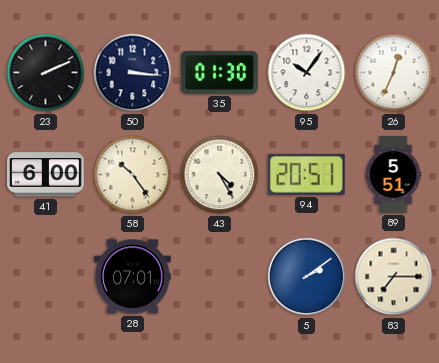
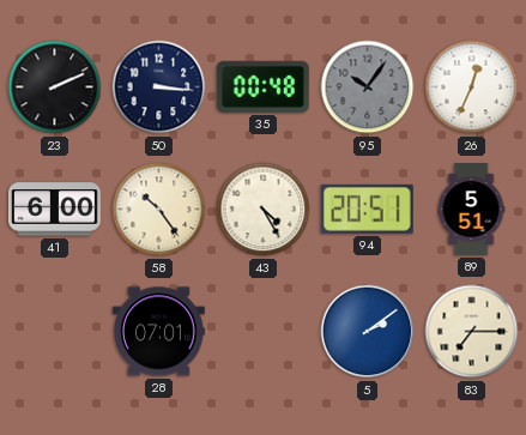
35: 01:30 -> 00:48
95 dial: white -> grey
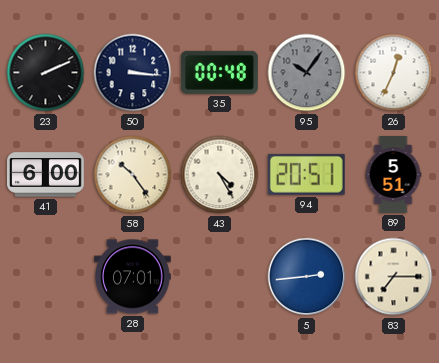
5: 2:09 -> 2:44
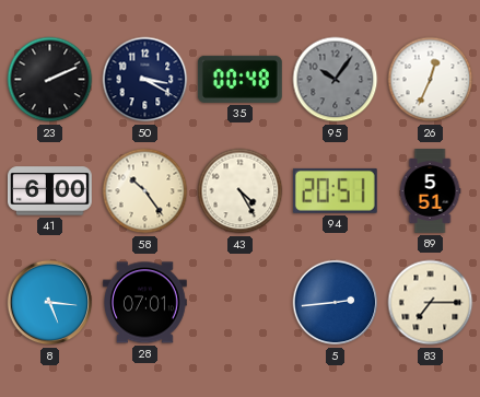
50: 3:16 -> 3:20
8: none -> 5:16
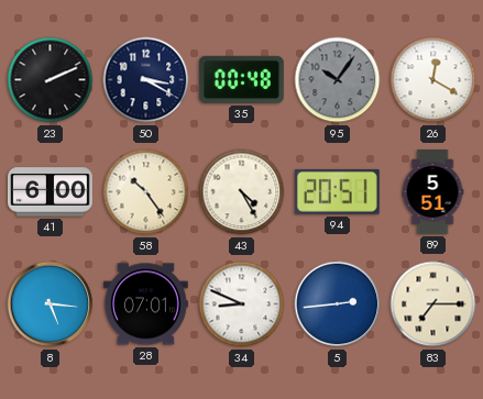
26: 12:34 -> 12:20
34: none -> 8:49
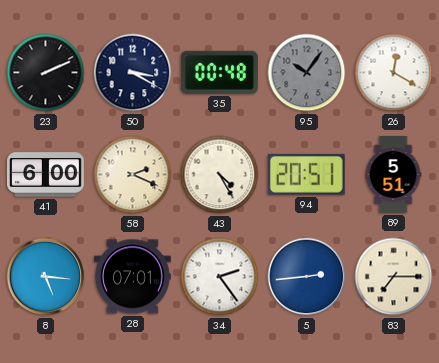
58: 10:24 -> 2:19
34: 8:49 -> 2:24
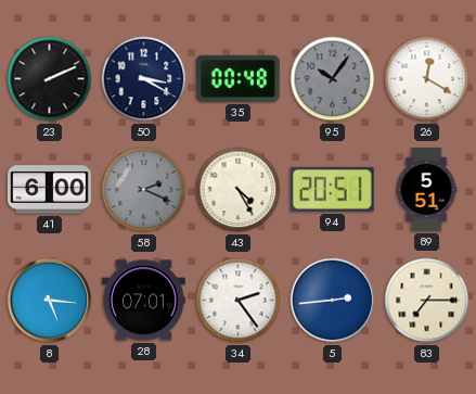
58 dial: cream -> grey
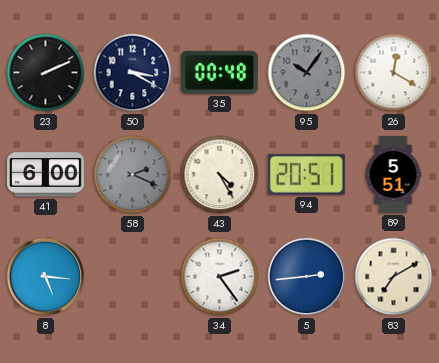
28: 07:01 -> none
83: 7:15 -> 7:10
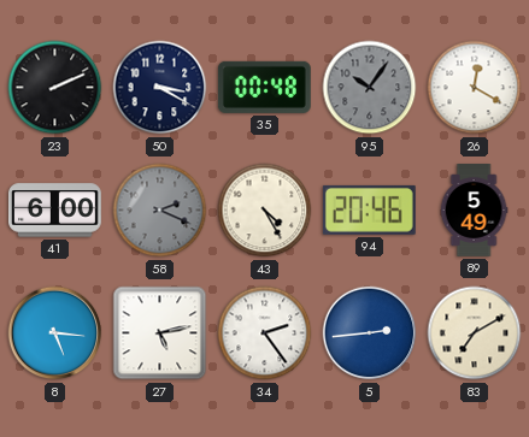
94: 20:51 -> 20:46
89: 5:51 -> 5:49
27: none -> 5:13
